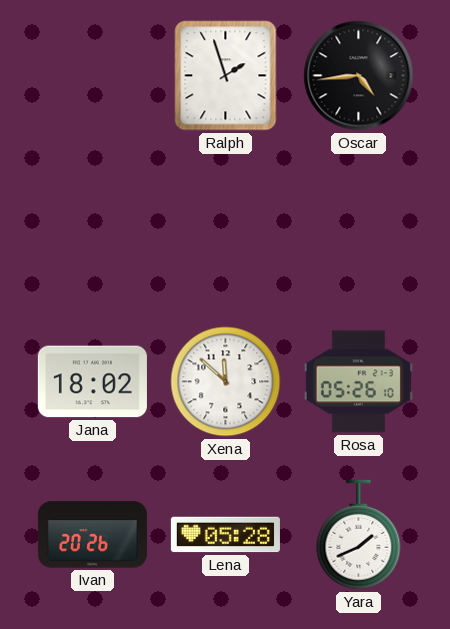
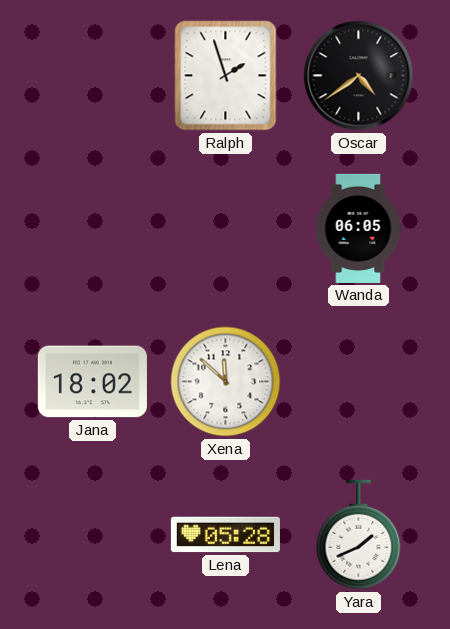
Oscar: 4:44 -> 4:39
Wanda: none -> 06:05
Rosa: 05:26 -> none
Ivan: 20:26 -> none
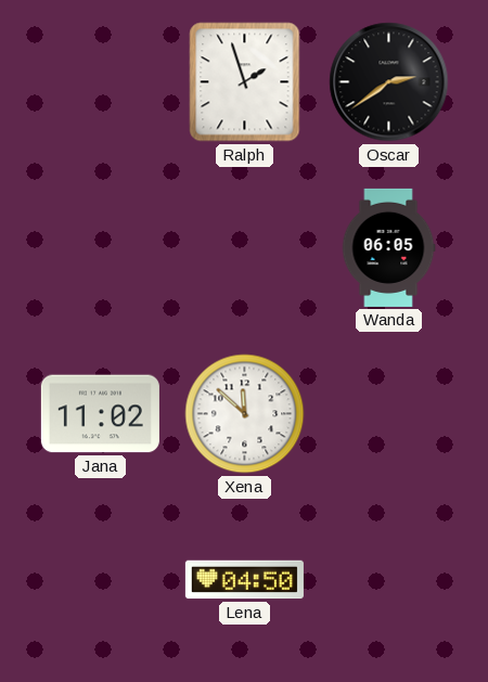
Oscar: 4:39 -> 2:39
Jana: 18:02 -> 11:02
Lena: 05:28 -> 04:50
Yara: 1:41 -> none
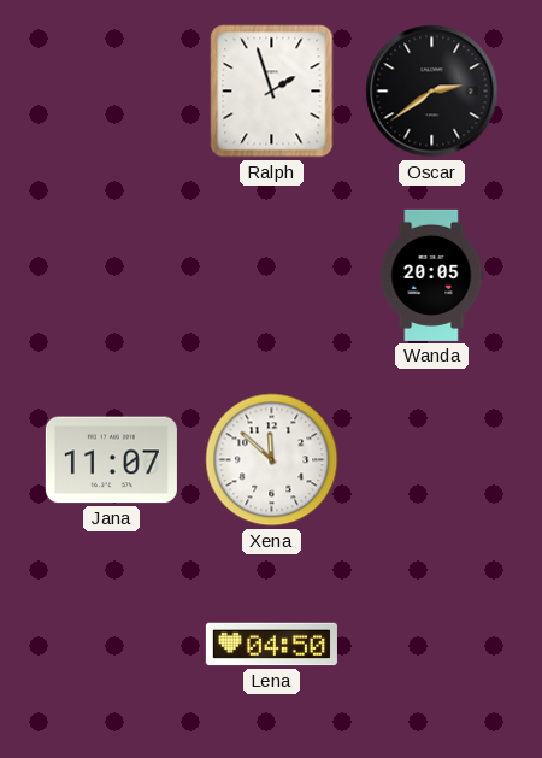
Wanda: 06:05 -> 20:05
Jana: 11:02 -> 11:07
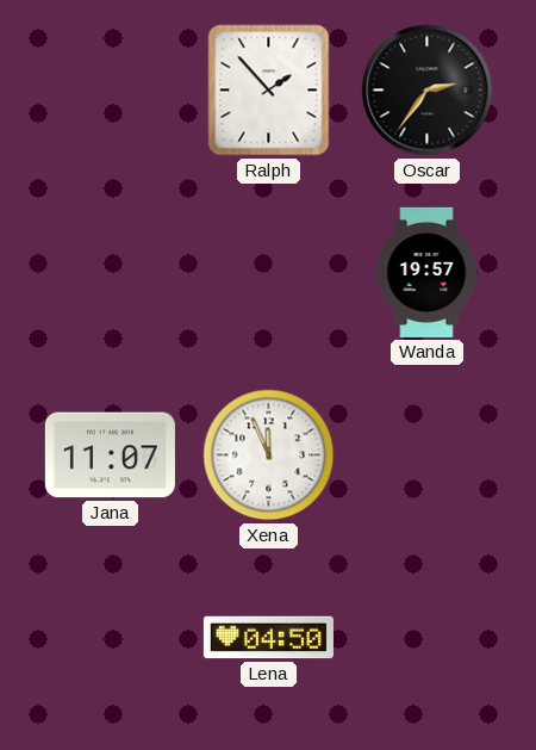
Ralph: 1:57 -> 1:53
Oscar: 2:39 -> 2:36
Wanda: 20:05 -> 19:57
Xena: 11:52 -> 11:56
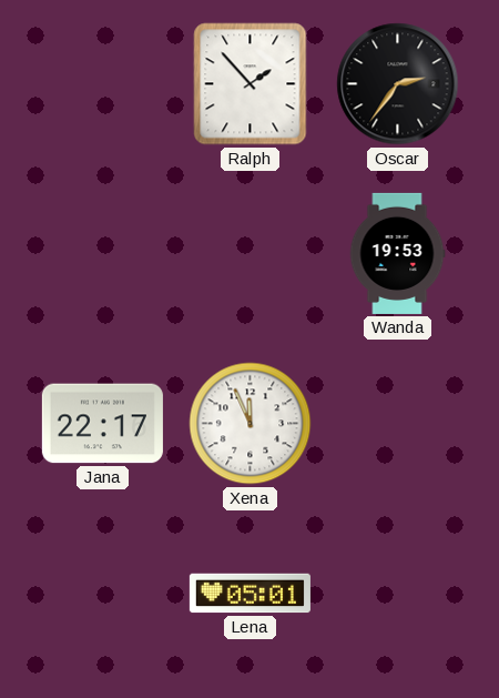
Wanda: 19:57 -> 19:53
Jana: 11:07 -> 22:17
Lena: 04:50 -> 05:01
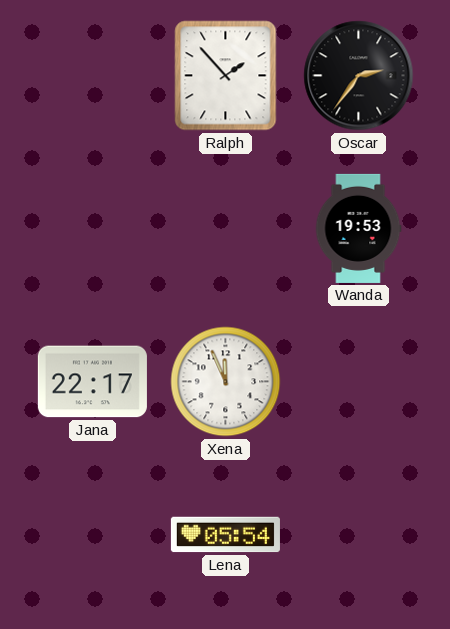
Lena: 05:01 -> 05:54
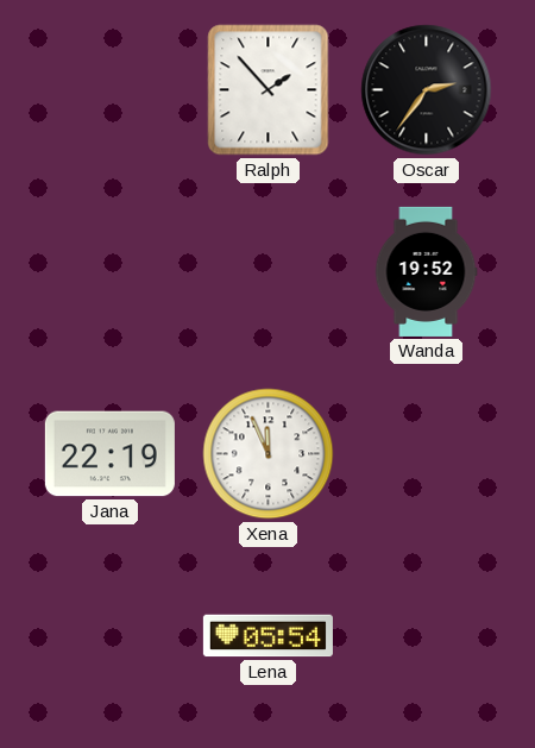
Wanda: 19:53 -> 19:52
Jana: 22:17 -> 22:19
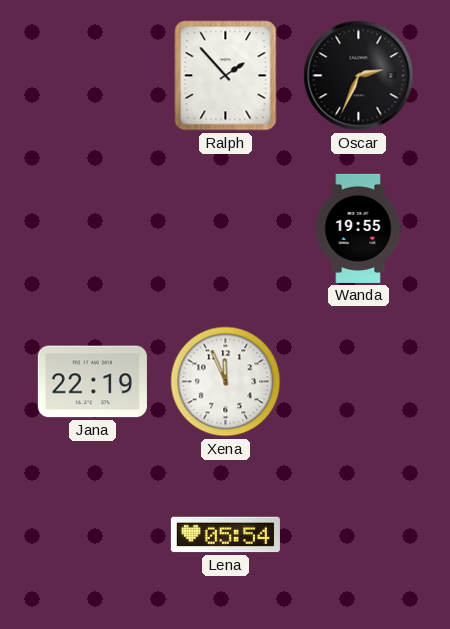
Oscar: 2:36 -> 2:34
Wanda: 19:52 -> 19:55
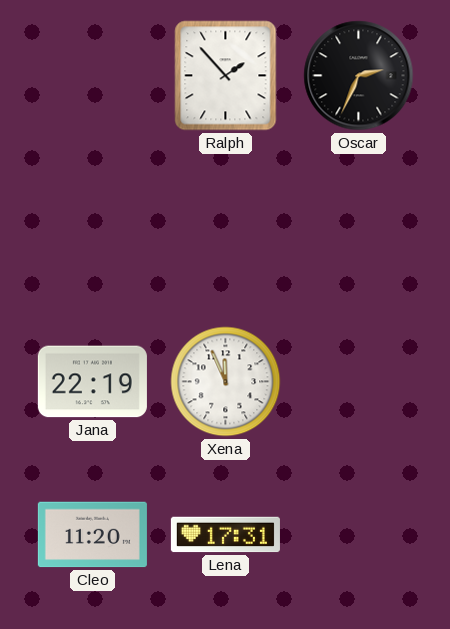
Wanda: 19:55 -> none
Cleo: none -> 11:20
Lena: 05:54 -> 17:31
